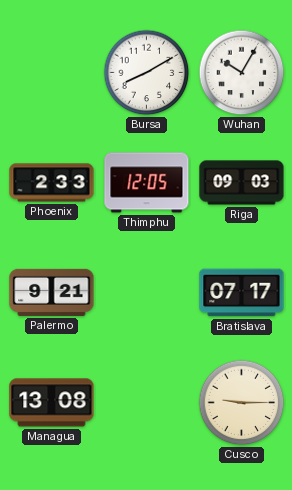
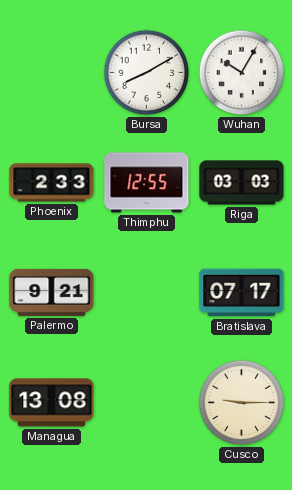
Thimphu: 12:05 -> 12:55
Riga: 09:03 -> 03:03
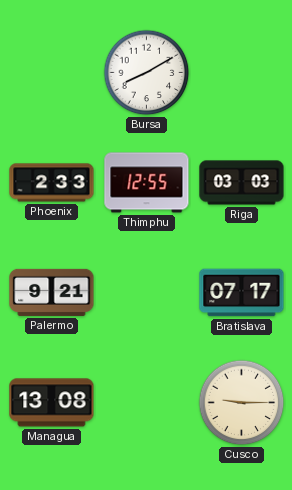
Wuhan: 10:05 -> none
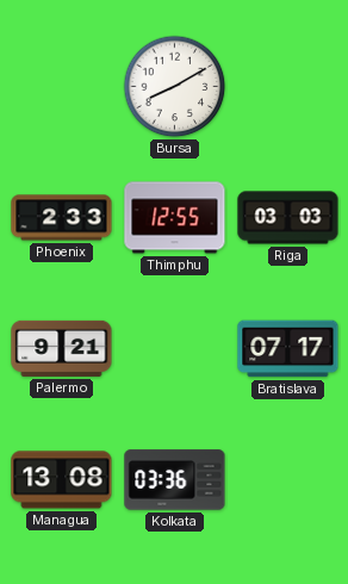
Kolkata: none -> 03:36
Cusco: 9:15 -> none
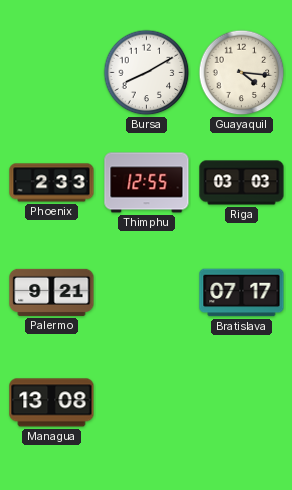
Guayaquil: none -> 4:16
Kolkata: 03:36 -> none
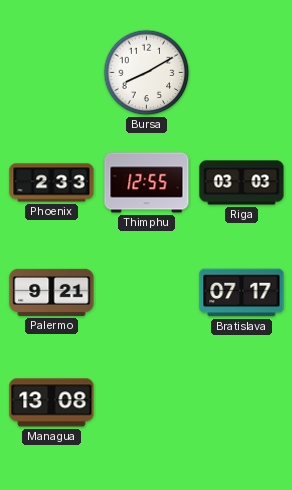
Guayaquil: 4:16 -> none
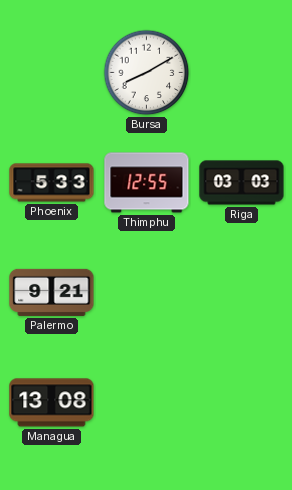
Phoenix: 2:33 -> 5:33
Bratislava: 07:17 -> none
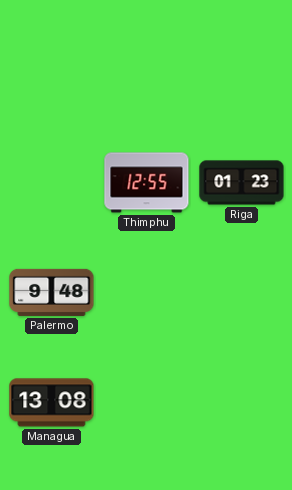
Bursa: 8:10 -> none
Phoenix: 5:33 -> none
Riga: 03:03 -> 01:23
Palermo: 9:21 -> 9:48
